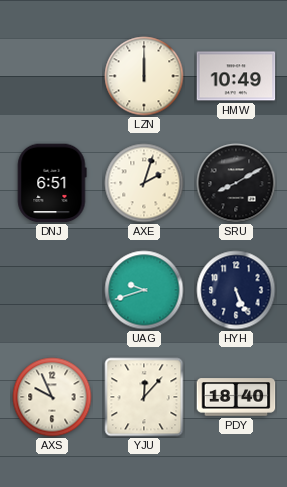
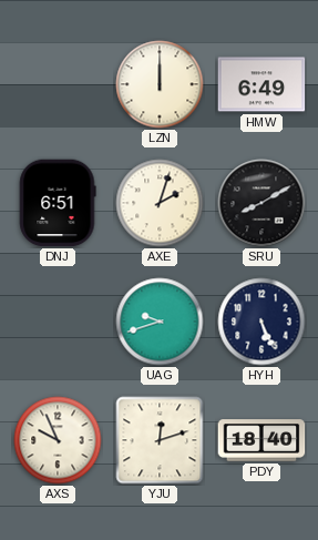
HMW: 10:49 -> 6:49
YJU: 12:07 -> 12:12
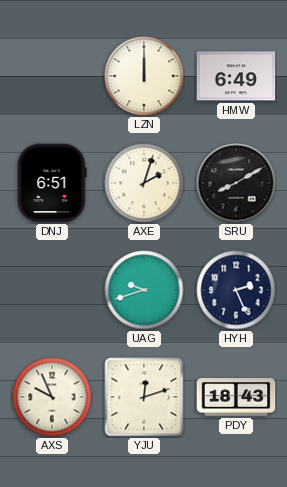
HYH: 5:26 -> 2:26
PDY: 18:40 -> 18:43
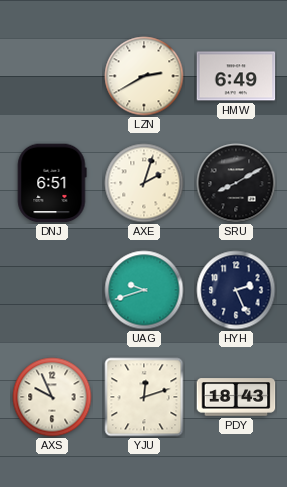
LZN: 12:00 -> 2:40
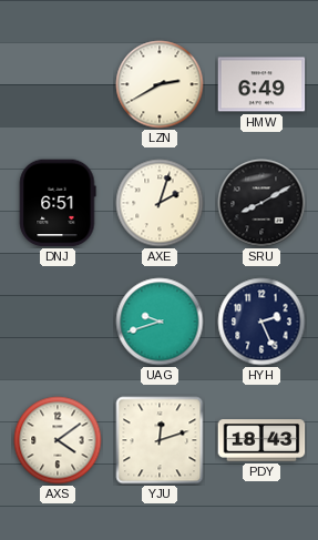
AXS: 9:56 -> 4:09
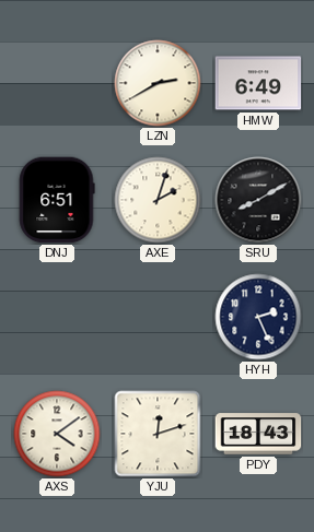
UAG: 9:42 -> none
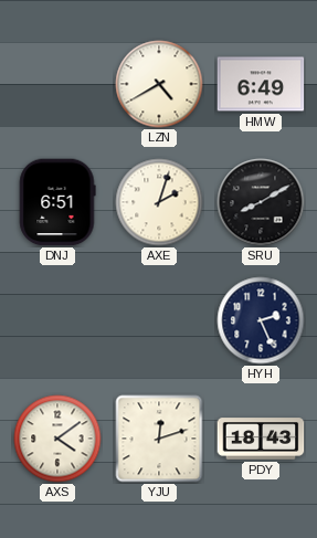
LZN: 2:40 -> 4:40
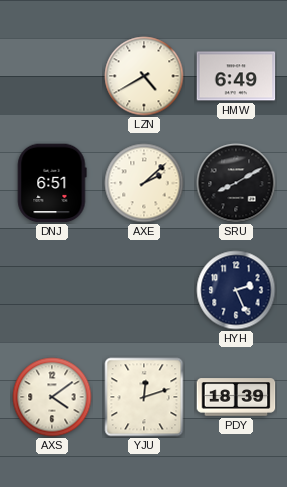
AXE: 2:03 -> 2:08
PDY: 18:43 -> 18:39
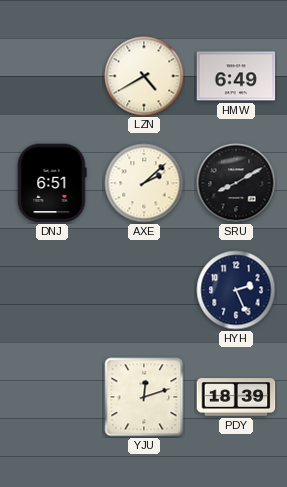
AXS: 4:09 -> none
